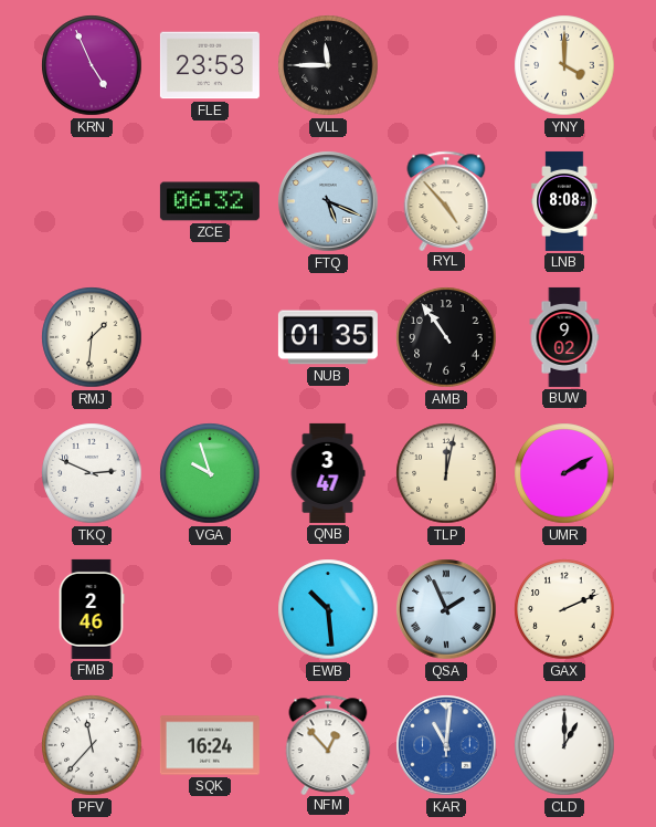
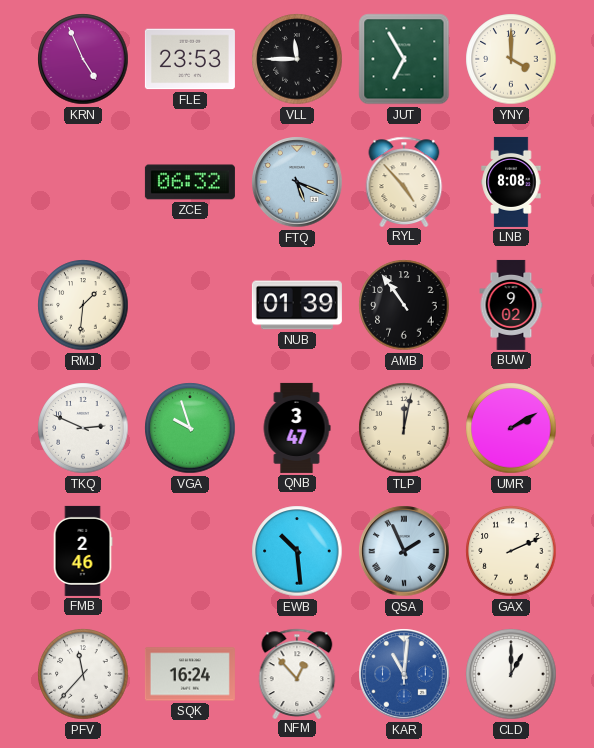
JUT: none -> 6:55
NUB: 01:35 -> 01:39
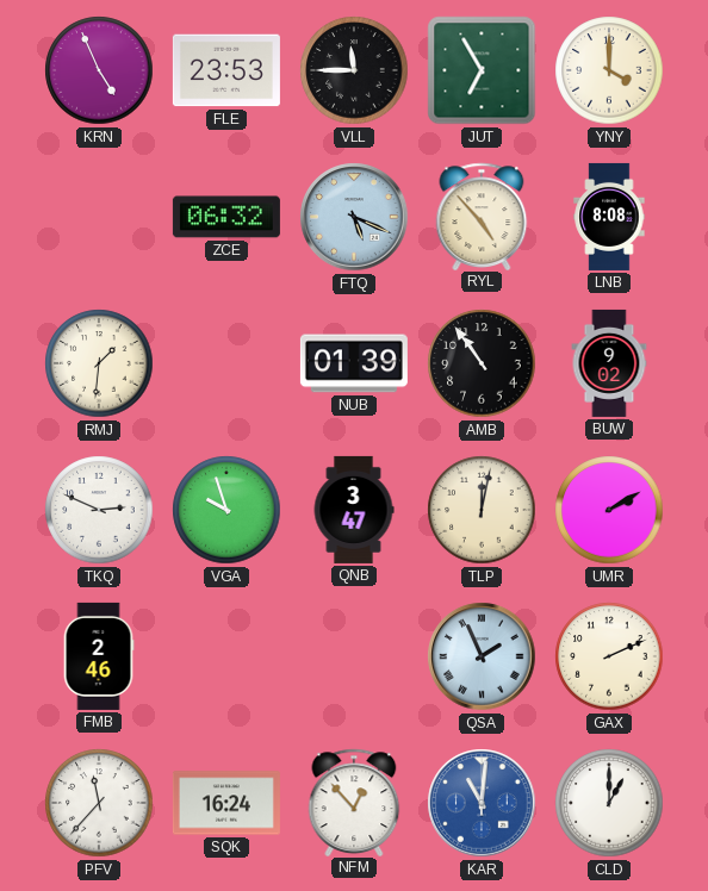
EWB: 10:29 -> none
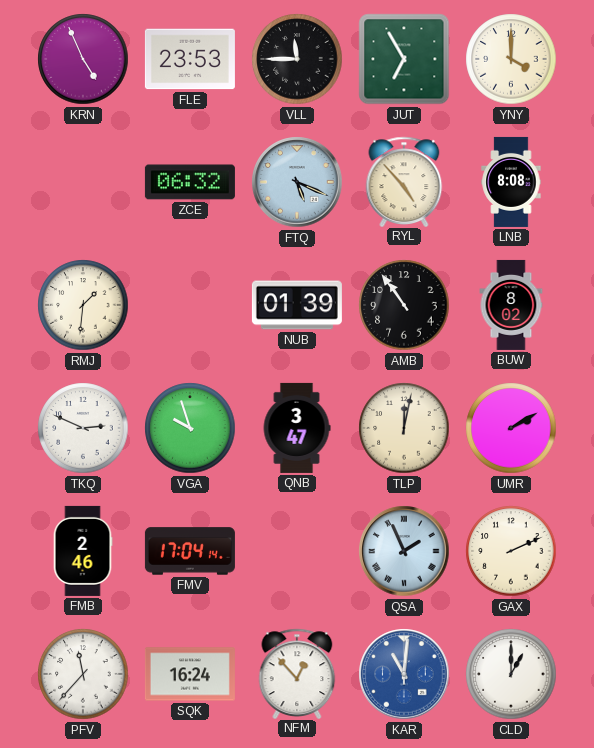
BUW: 9:02 -> 8:02
FMV: none -> 17:04
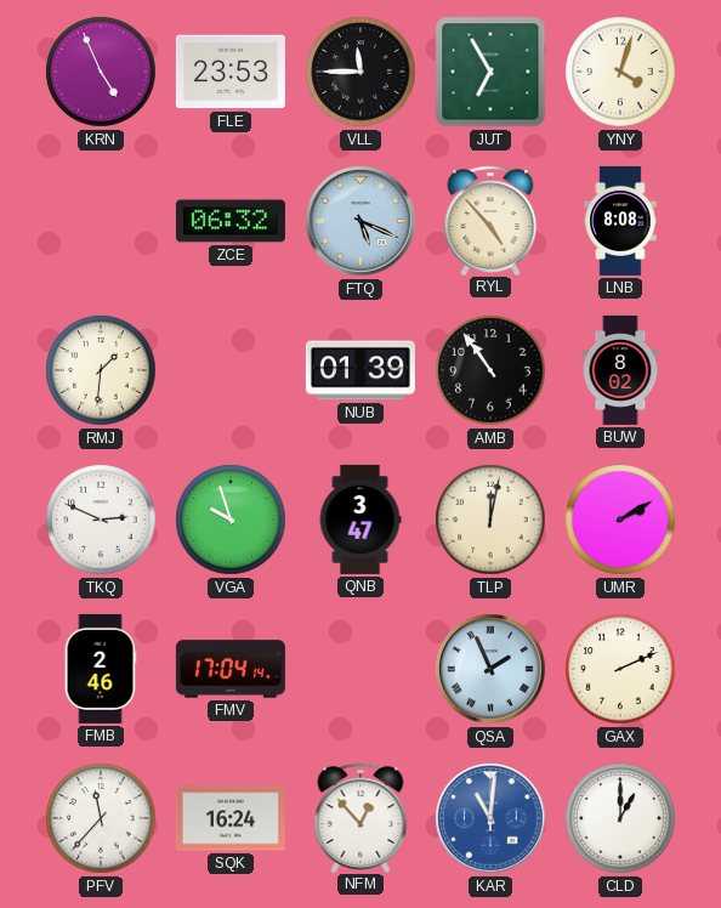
YNY: 4:00 -> 4:03
